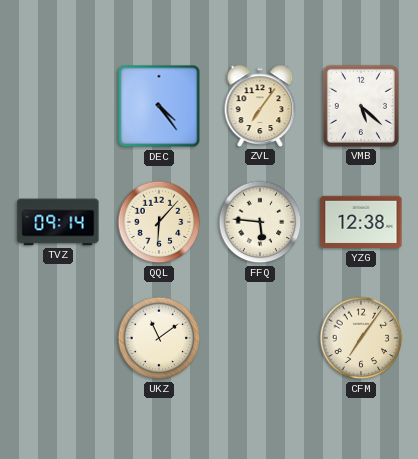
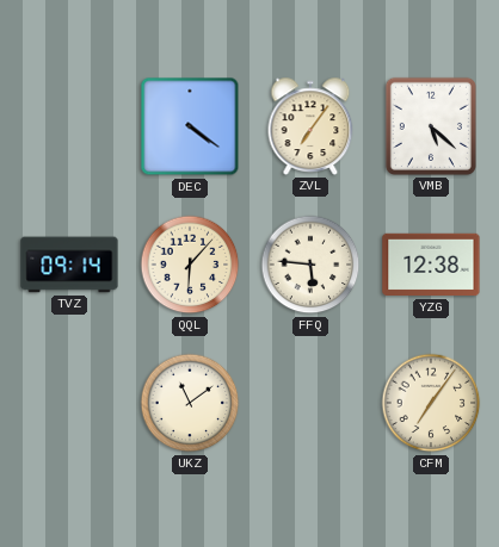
DEC: 4:24 -> 4:21
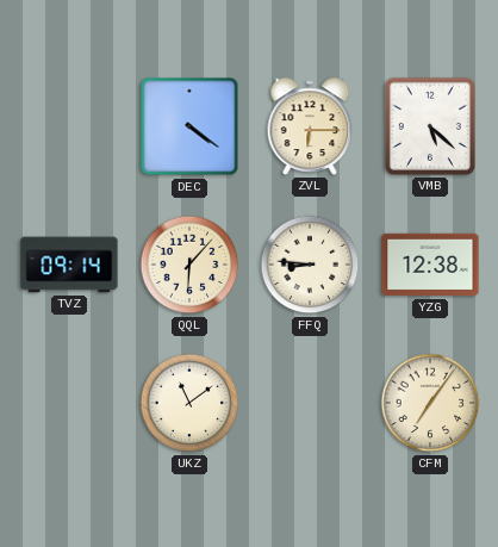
ZVL: 7:06 -> 6:15
FFQ: 5:46 -> 8:46
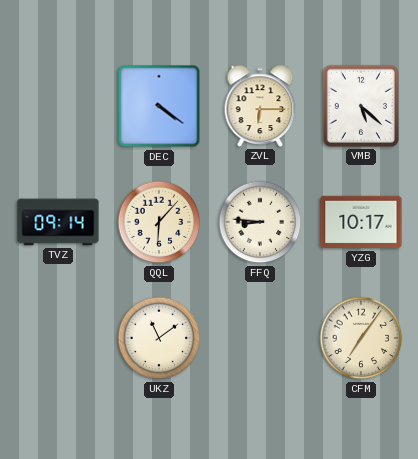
YZG: 12:38 -> 10:17
